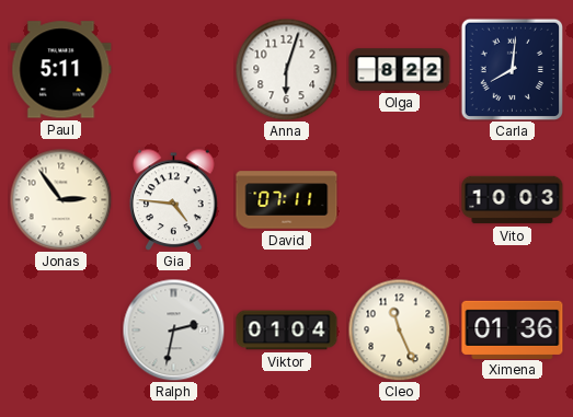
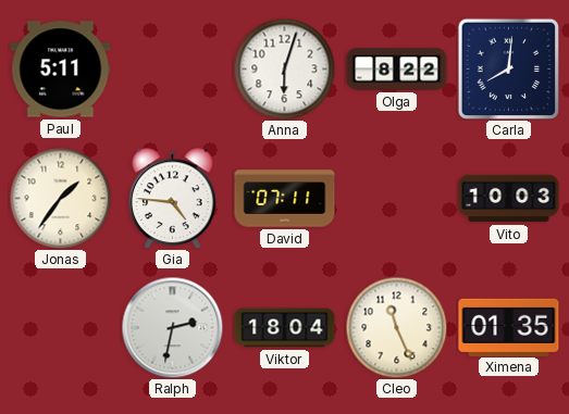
Jonas: 2:54 -> 1:36
Viktor: 01:04 -> 18:04
Ximena: 01:36 -> 01:35
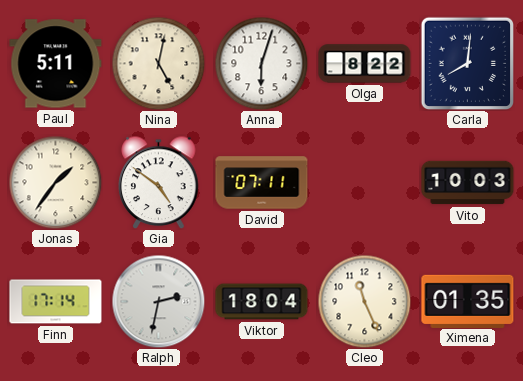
Nina: none -> 5:02
Gia: 4:46 -> 4:51
Finn: none -> 17:14
